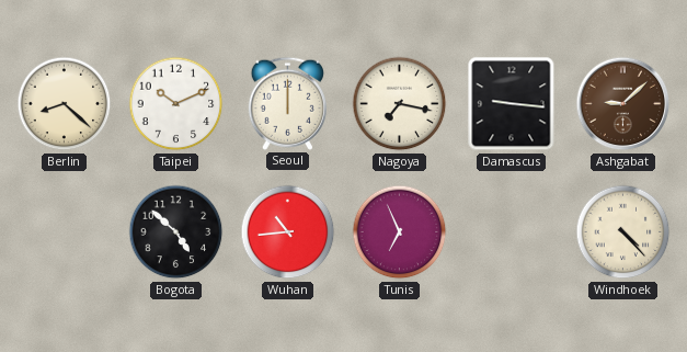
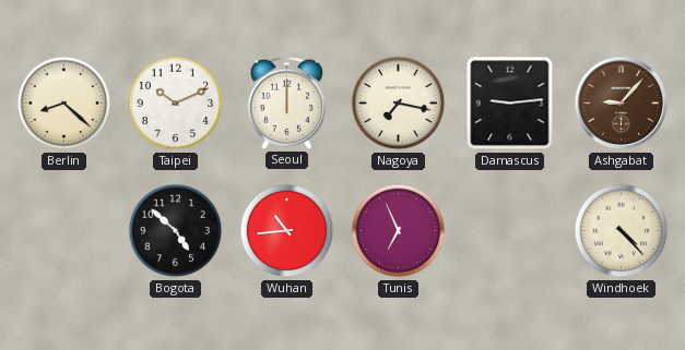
Damascus: 9:16 -> 9:14
Ashgabat: 9:08 -> 9:07
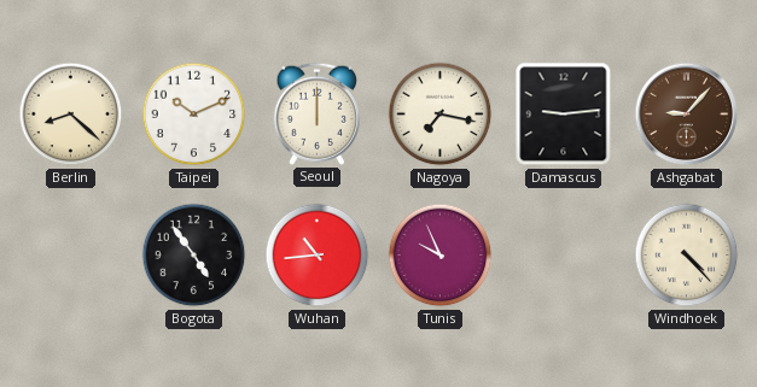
Bogota: 4:52 -> 4:54
Tunis: 6:56 -> 9:56
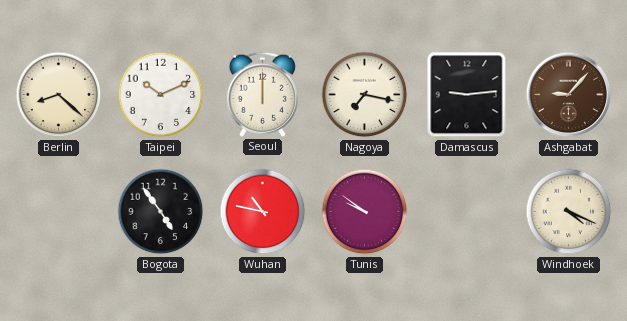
Wuhan: 10:44 -> 10:47
Tunis: 9:56 -> 9:51
Windhoek: 4:23 -> 4:19
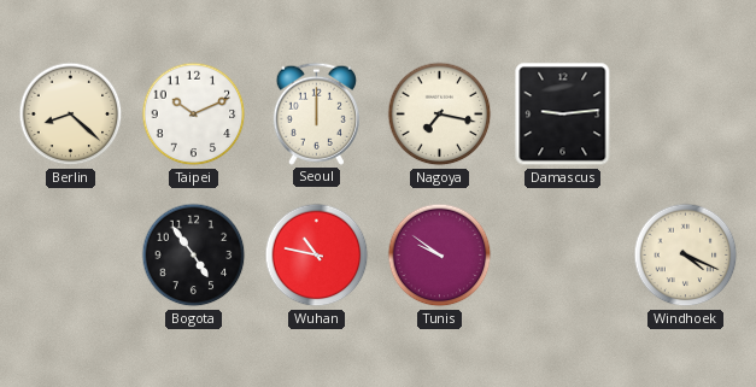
Ashgabat: 9:07 -> none
